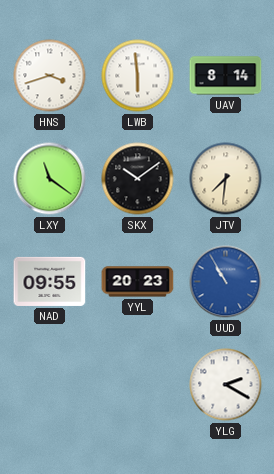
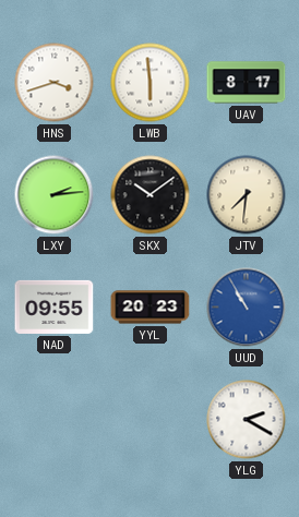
UAV: 8:14 -> 8:17
LXY: 11:21 -> 2:14
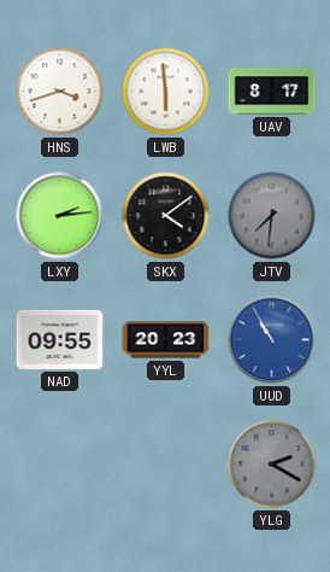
SKX: 10:09 -> 4:09
JTV dial: cream -> grey
YLG dial: white -> grey
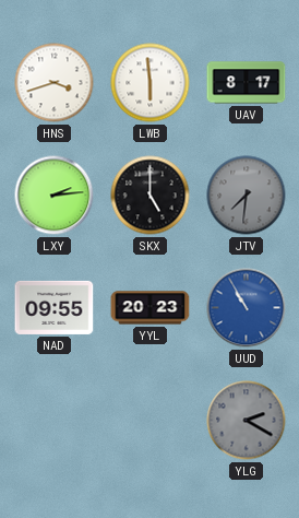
SKX: 4:09 -> 5:00
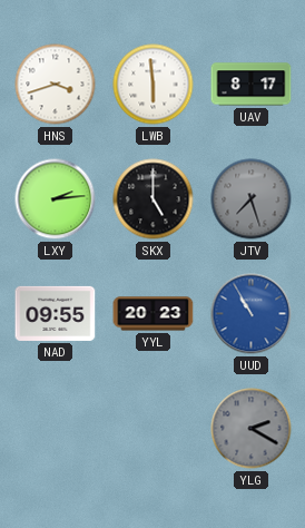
JTV: 7:31 -> 7:27
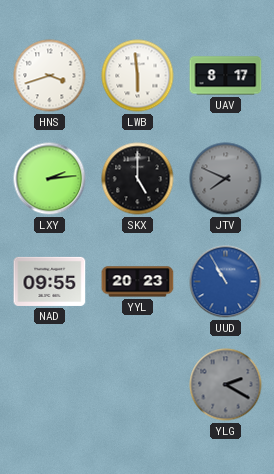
JTV: 7:27 -> 7:49
